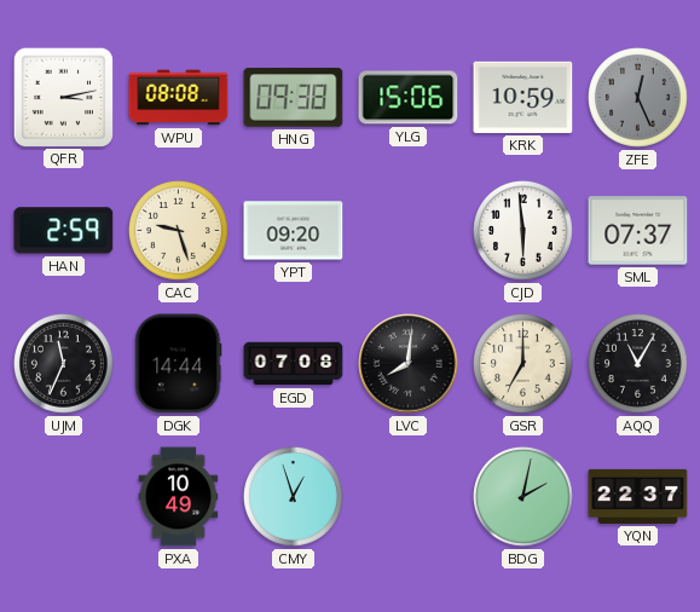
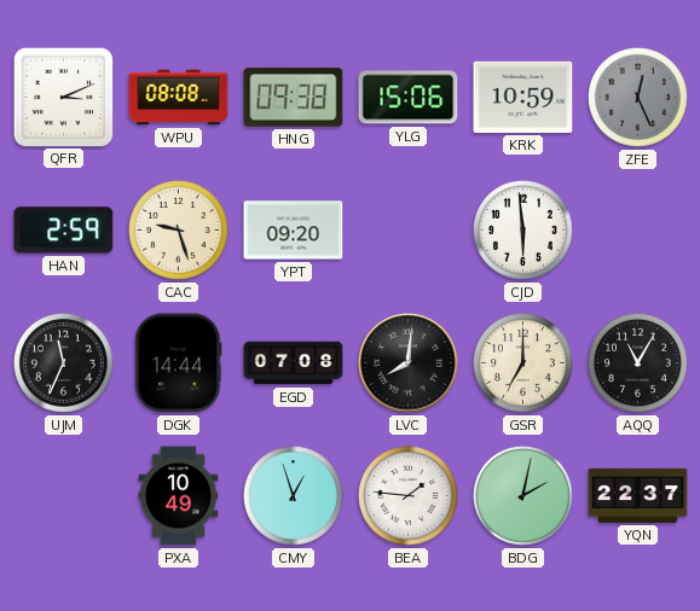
QFR: 3:13 -> 3:11
SML: 07:37 -> none
BEA: none -> 1:46
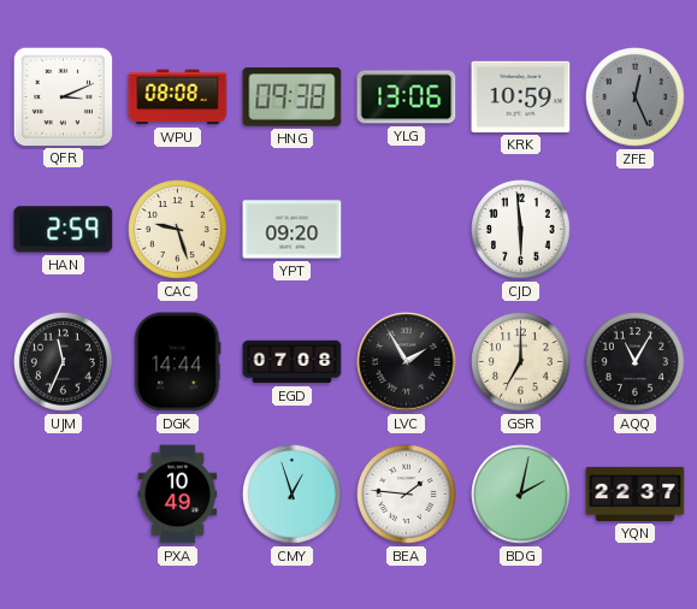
YLG: 15:06 -> 13:06
LVC: 8:01 -> 1:55
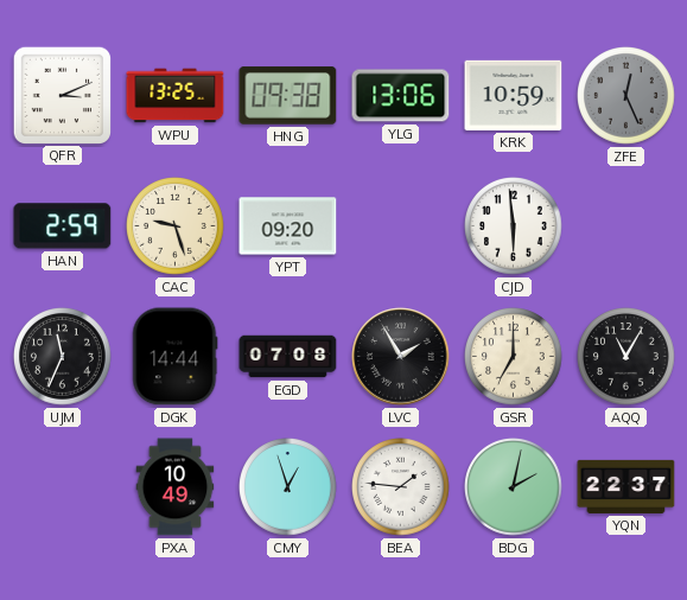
WPU: 08:08 -> 13:25
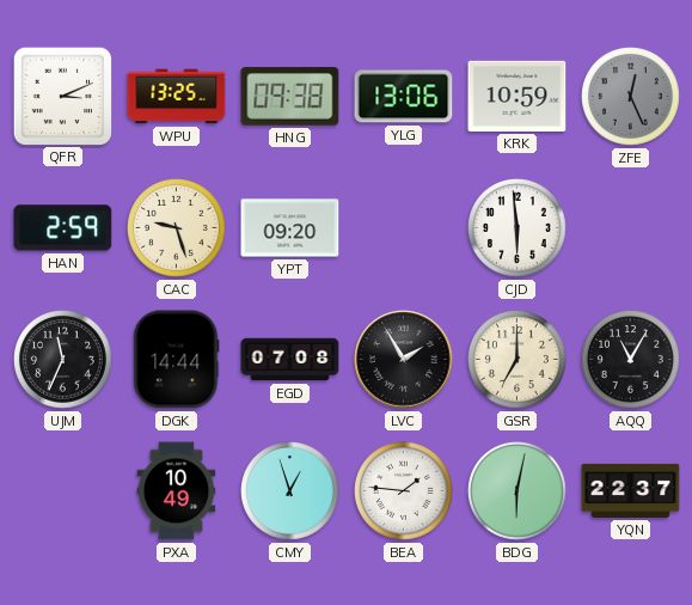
BDG: 2:02 -> 6:02
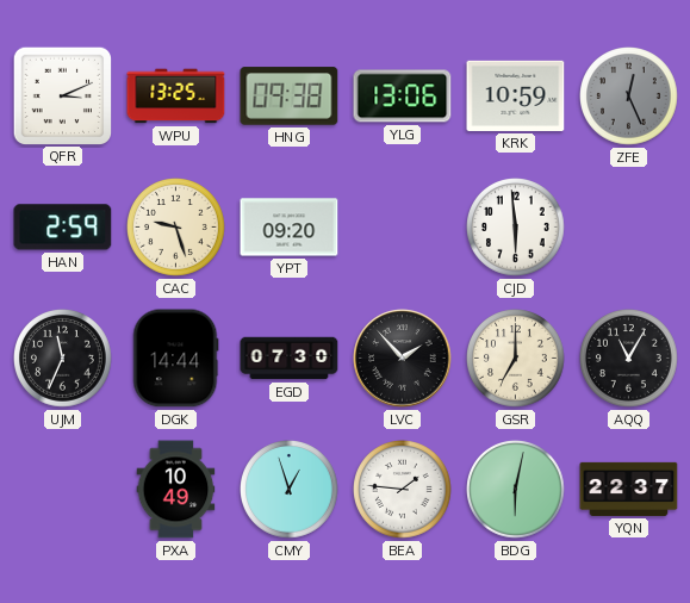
EGD: 07:08 -> 07:30
LVC: 1:55 -> 1:53
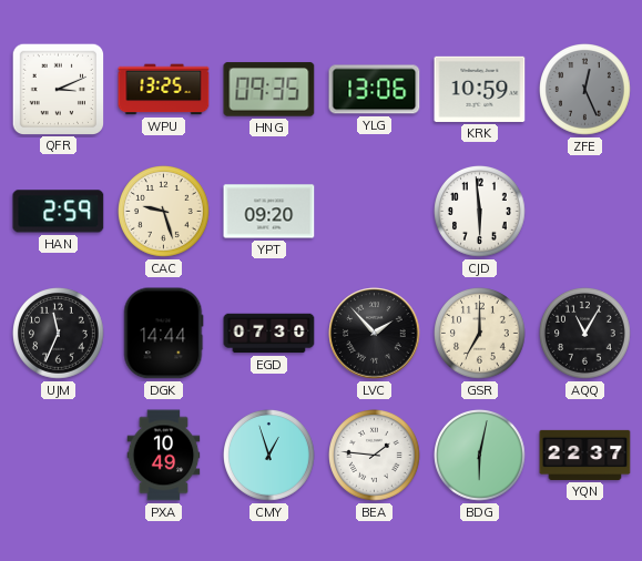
HNG: 09:38 -> 09:35
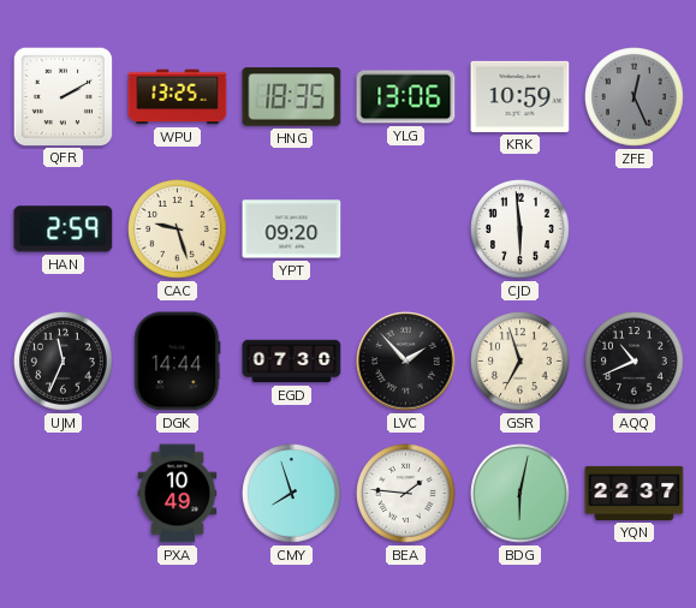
QFR: 3:11 -> 2:10
HNG: 09:35 -> 18:35
GSR: 7:00 -> 6:57
AQQ: 11:05 -> 10:41
CMY: 12:57 -> 7:57
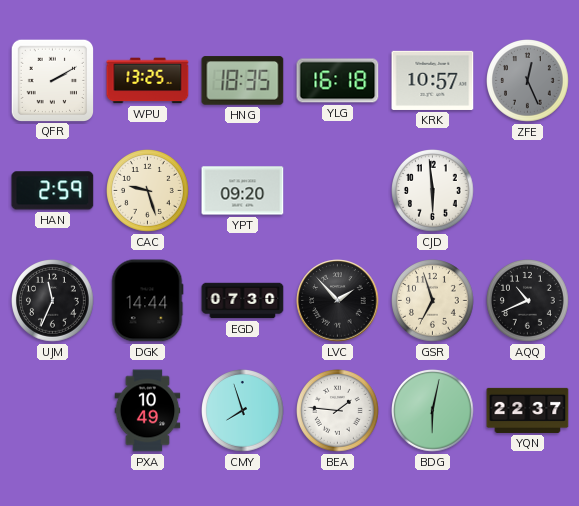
YLG: 13:06 -> 16:18
KRK: 10:59 -> 10:57
